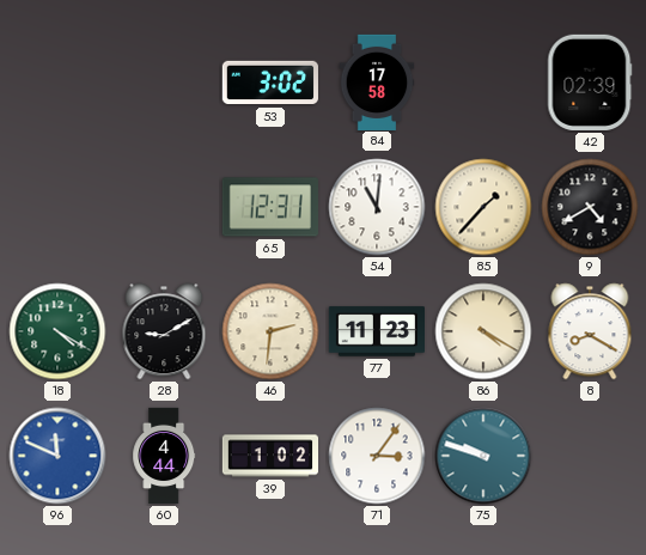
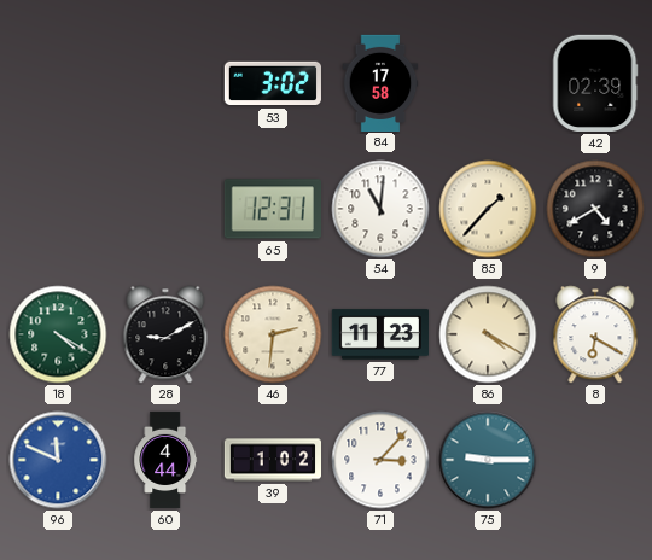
8: 8:20 -> 6:20
71: 3:06 -> 3:07
75: 9:48 -> 9:15
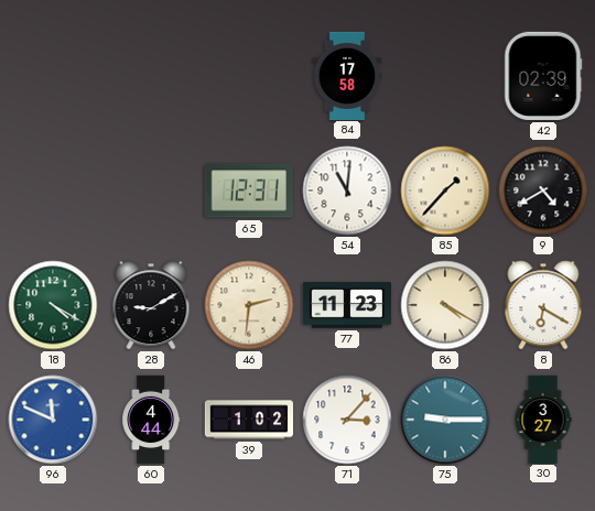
53: 3:02 -> none
30: none -> 3:27
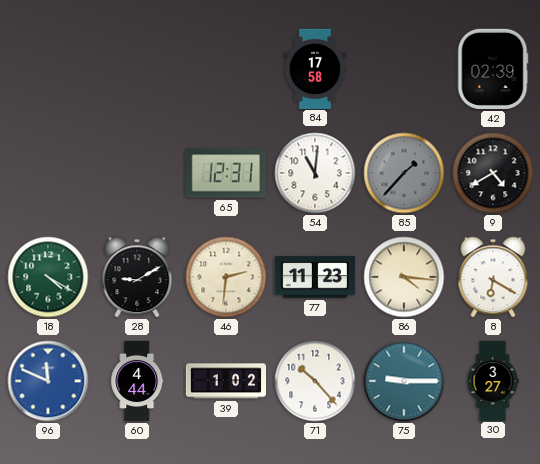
85 dial: cream -> grey
86: 4:20 -> 4:16
71: 3:07 -> 10:23
